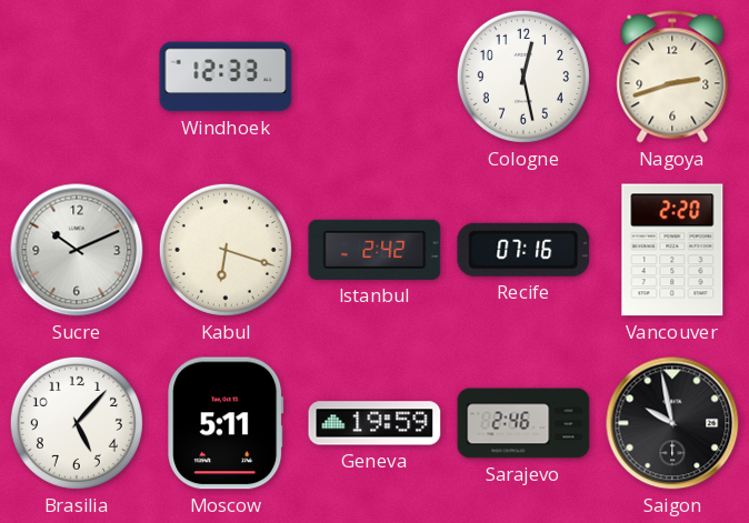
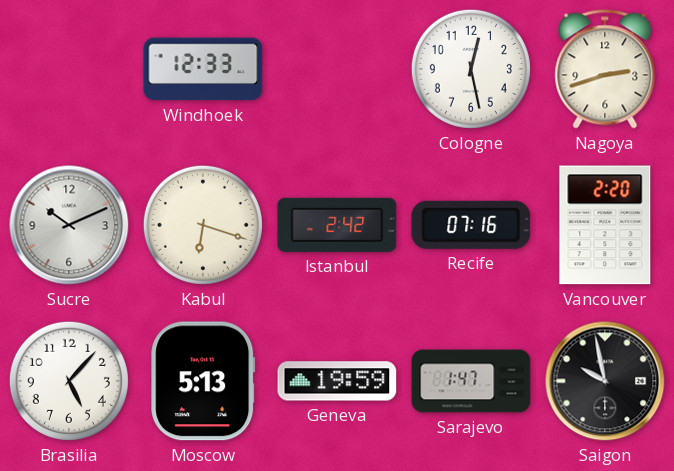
Moscow: 5:11 -> 5:13
Sarajevo: 2:46 -> 1:47
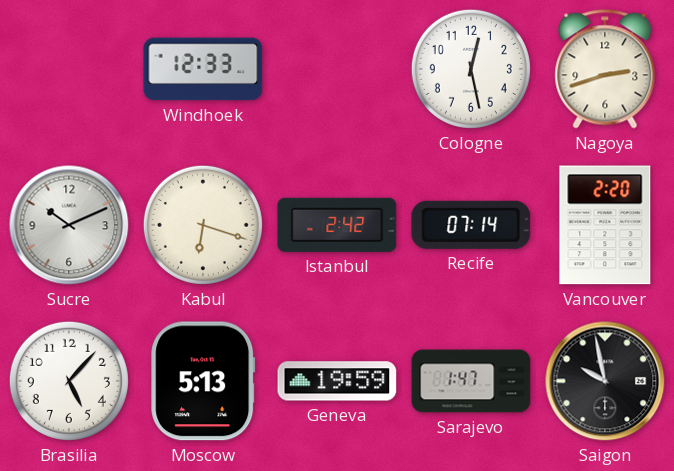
Recife: 07:16 -> 07:14
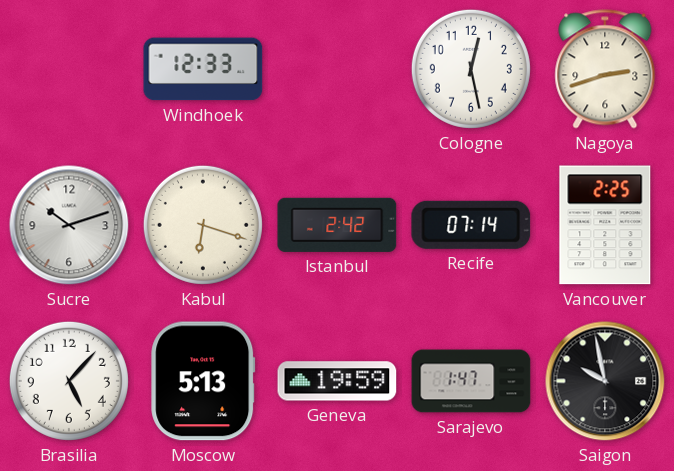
Sucre: 10:11 -> 10:12
Vancouver: 2:20 -> 2:25
